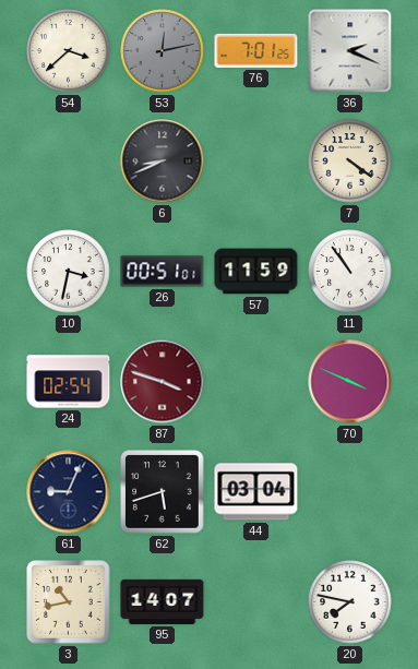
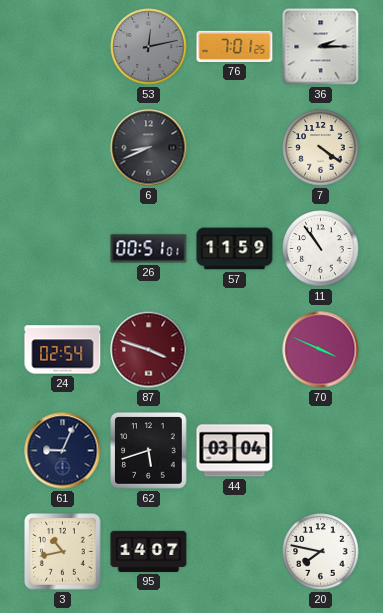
54: 3:38 -> none
36: 2:19 -> 2:15
10: 3:32 -> none
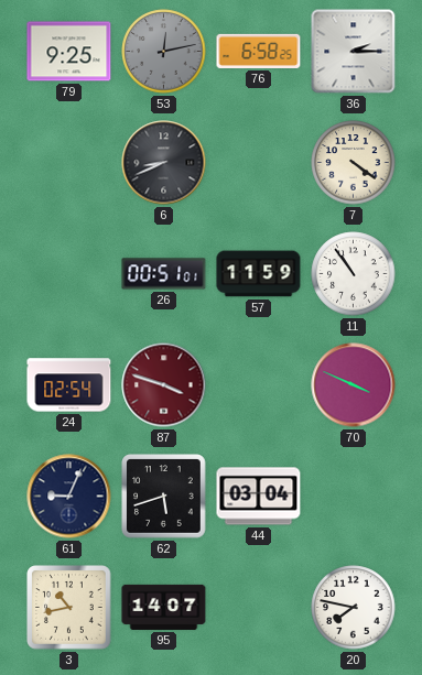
79: none -> 9:25
76: 7:01 -> 6:58
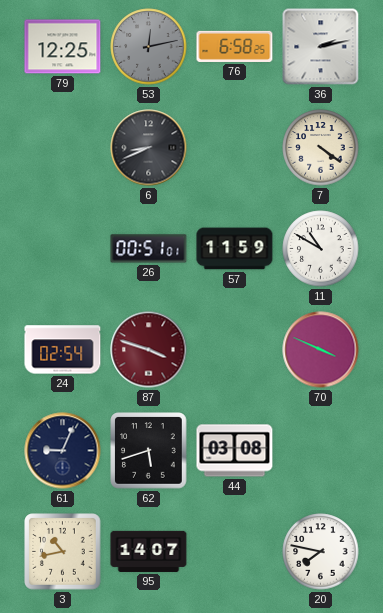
79: 9:25 -> 12:25
36: 2:15 -> 2:13
11: 10:54 -> 10:50
44: 03:04 -> 03:08
